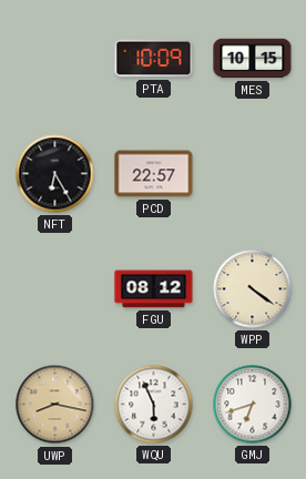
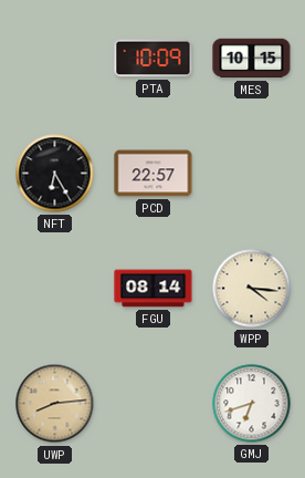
FGU: 08:12 -> 08:14
WPP: 4:21 -> 4:16
UWP: 8:17 -> 8:14
WQU: 5:56 -> none
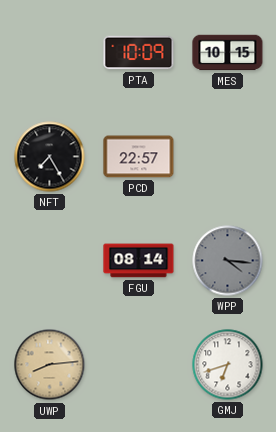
NFT: 6:25 -> 7:25
WPP dial: cream -> grey
